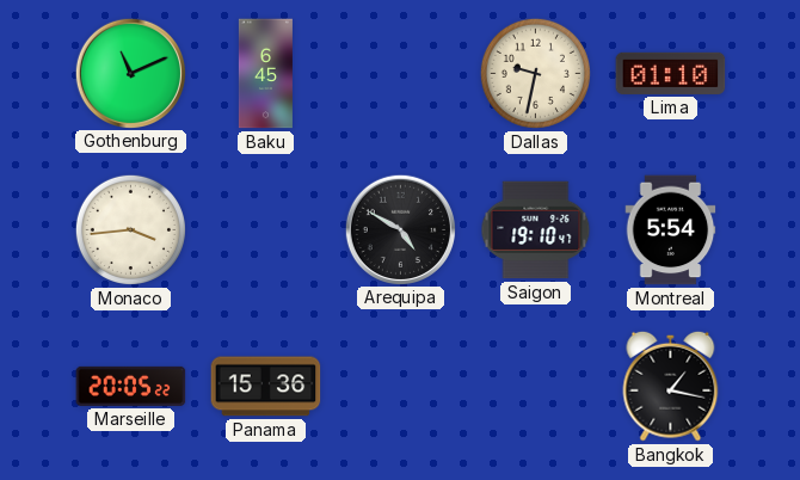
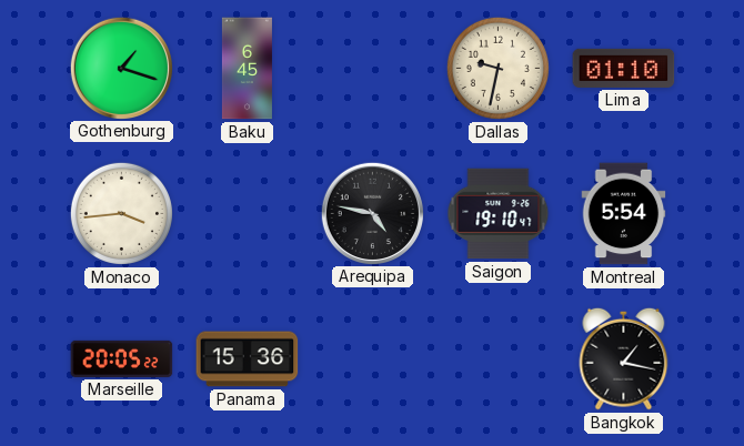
Gothenburg: 11:11 -> 1:18
Arequipa: 4:50 -> 4:47
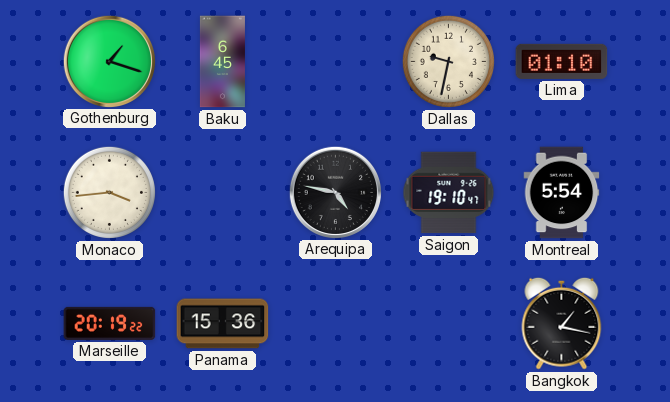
Marseille: 20:05 -> 20:19
